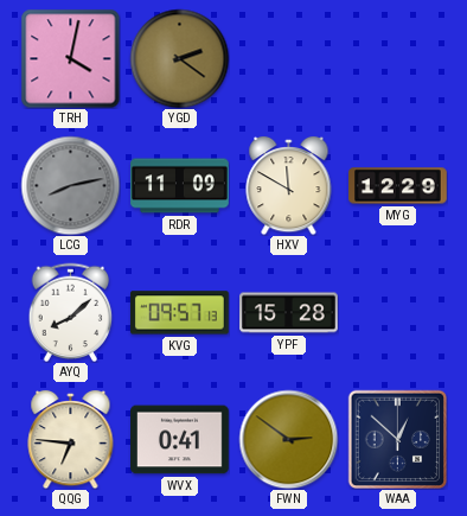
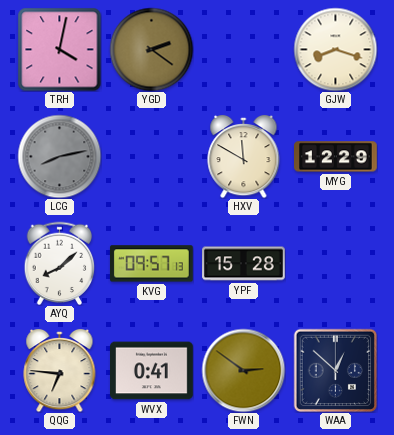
GJW: none -> 8:18
RDR: 11:09 -> none
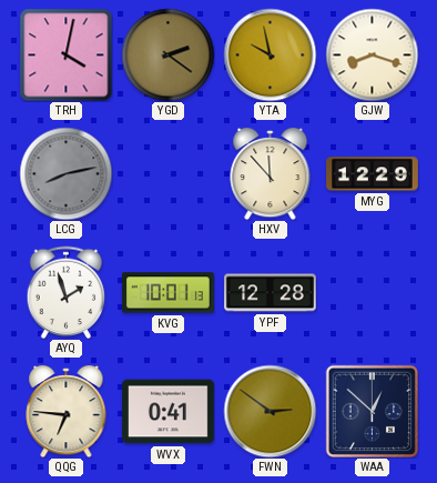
YTA: none -> 9:58
HXV: 11:50 -> 11:53
AYQ: 8:08 -> 1:57
KVG: 09:57 -> 10:01
YPF: 15:28 -> 12:28
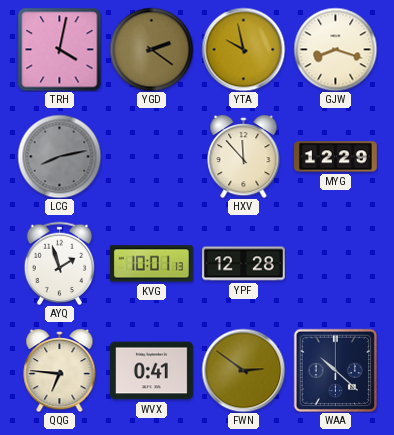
WAA: 12:52 -> 10:22
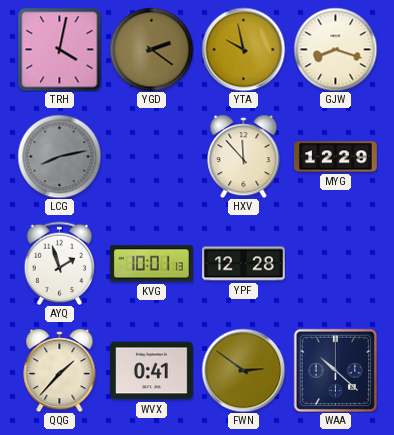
QQG: 6:46 -> 1:37
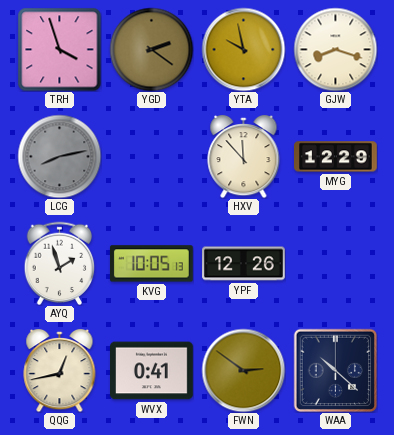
TRH: 4:02 -> 3:57
KVG: 10:01 -> 10:05
YPF: 12:28 -> 12:26
QQG: 1:37 -> 12:43
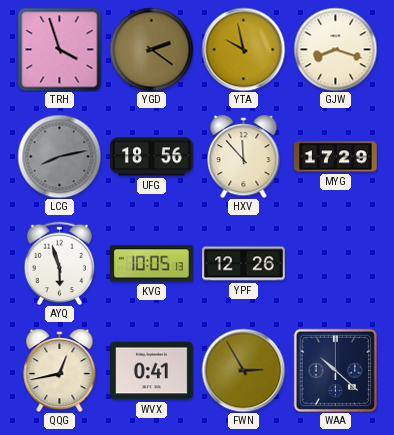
UFG: none -> 18:56
MYG: 12:29 -> 17:29
AYQ: 1:57 -> 5:57
FWN: 2:51 -> 2:55
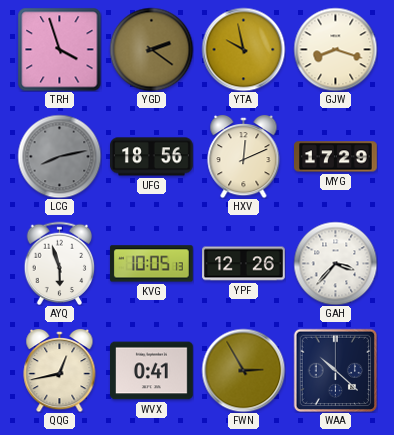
HXV: 11:53 -> 12:11
GAH: none -> 3:37
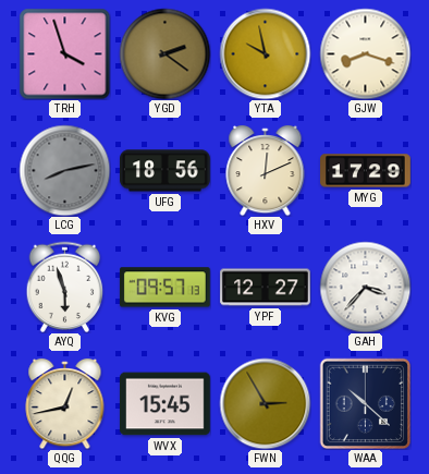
KVG: 10:05 -> 09:57
YPF: 12:26 -> 12:27
WVX: 0:41 -> 15:45
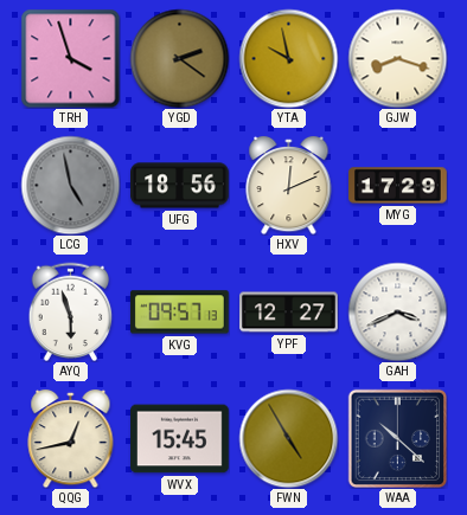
LCG: 8:13 -> 4:58
GAH: 3:37 -> 3:41
FWN: 2:55 -> 4:55
